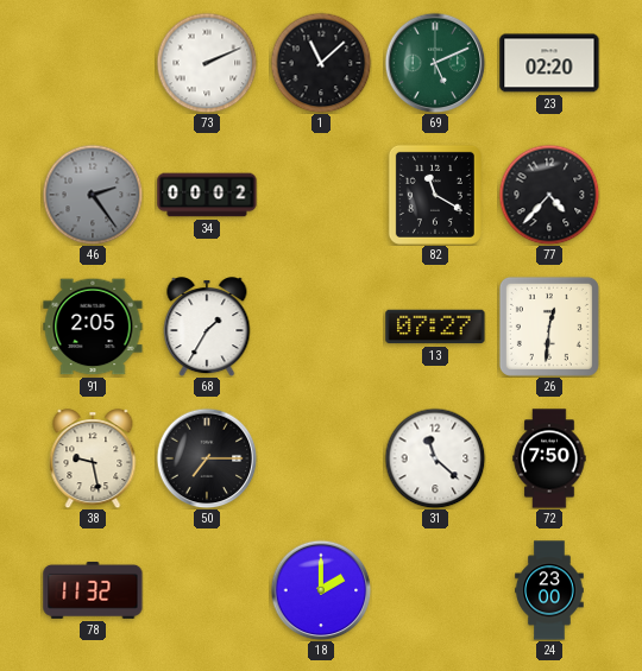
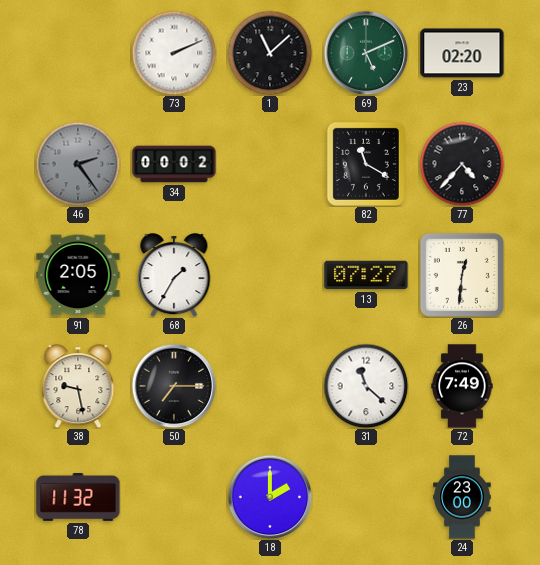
72: 7:50 -> 7:49
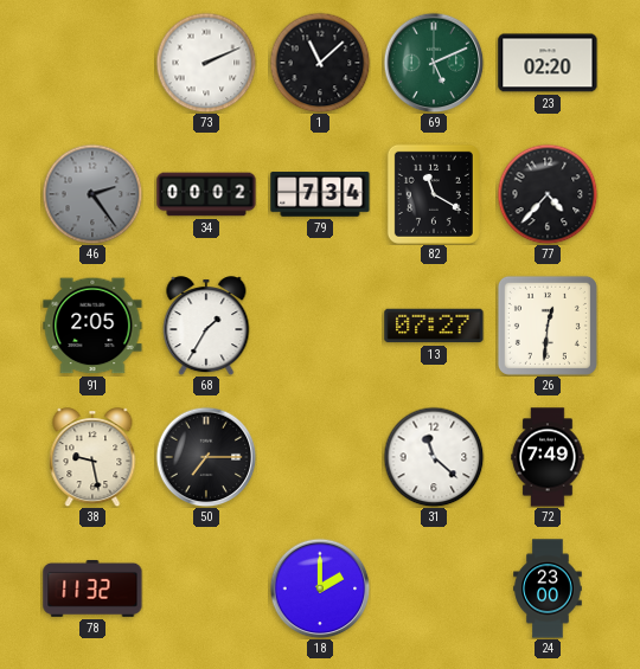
79: none -> 7:34
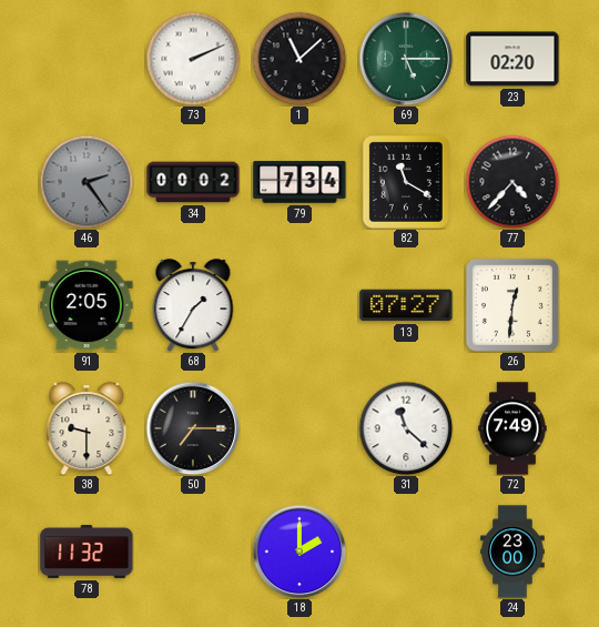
69: 5:11 -> 5:15
38: 9:28 -> 9:30
